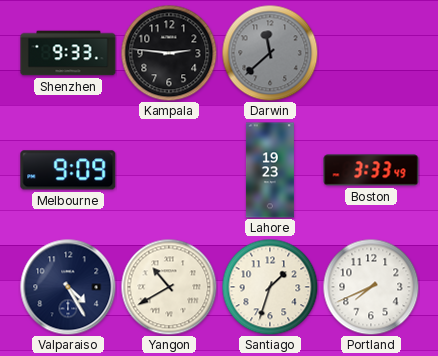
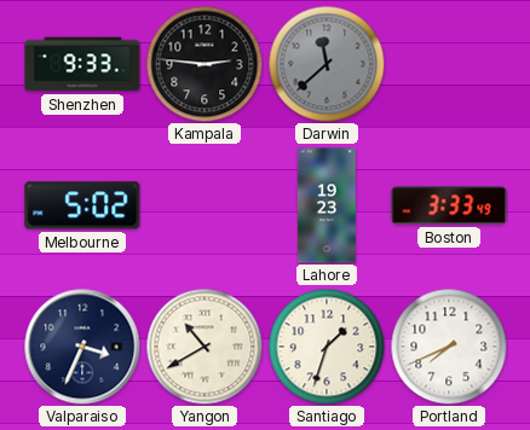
Melbourne: 9:09 -> 5:02
Valparaiso: 4:25 -> 3:34
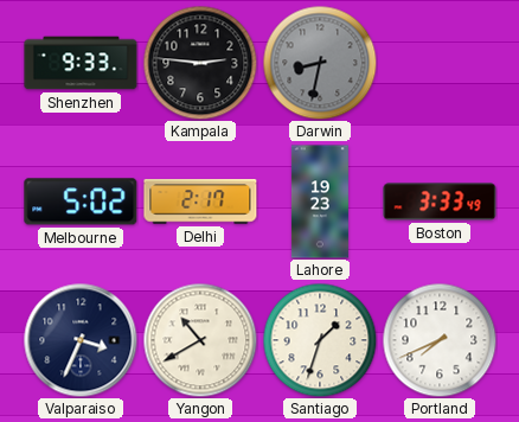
Darwin: 11:38 -> 8:32
Delhi: none -> 2:17
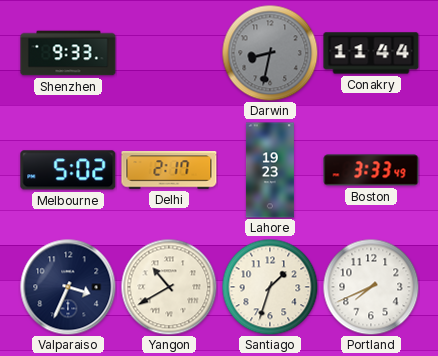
Kampala: 2:46 -> none
Conakry: none -> 11:44
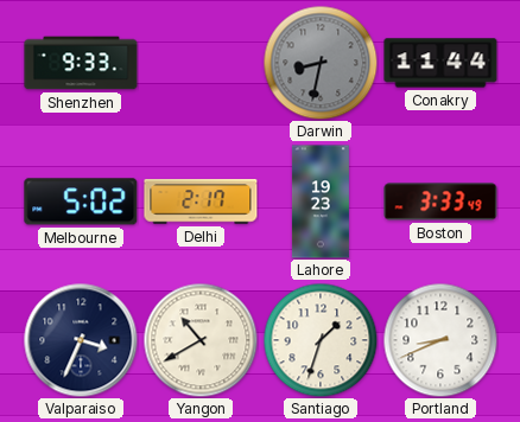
Portland: 7:41 -> 8:41
